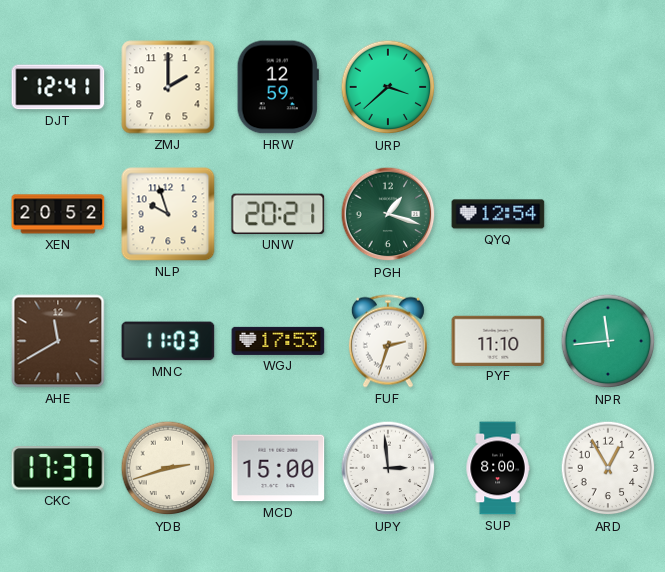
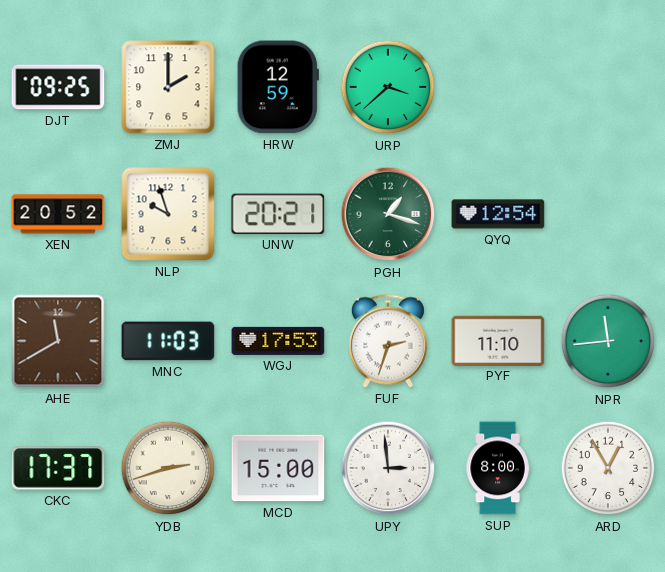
DJT: 12:41 -> 09:25
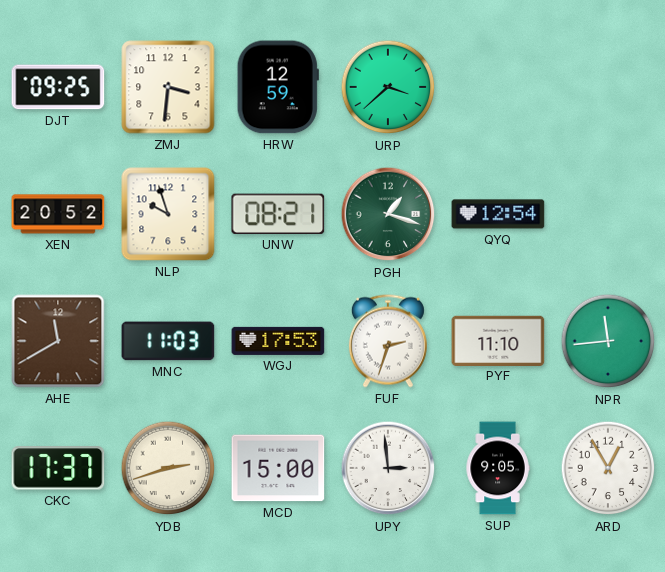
ZMJ: 2:00 -> 3:31
UNW: 20:21 -> 08:21
SUP: 8:00 -> 9:05
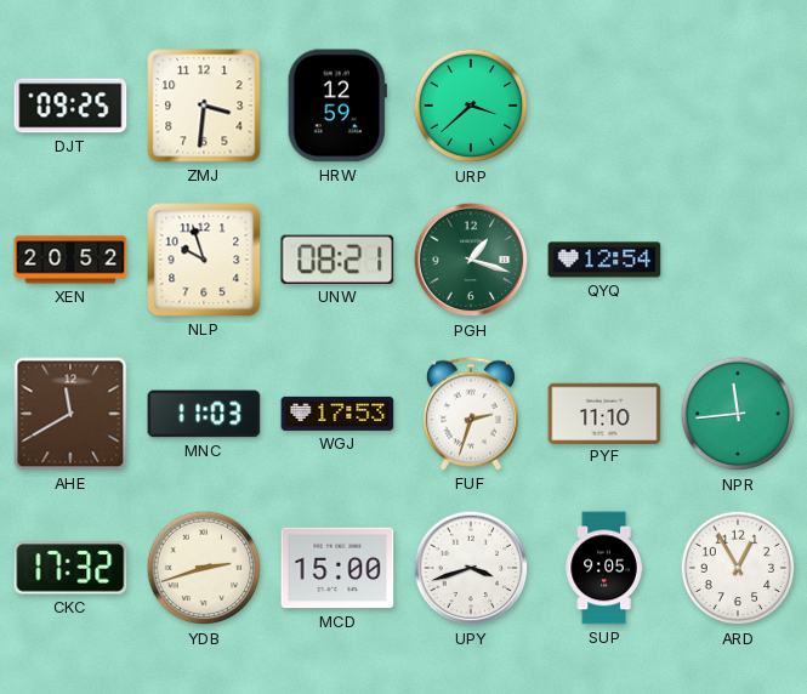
CKC: 17:37 -> 17:32
UPY: 2:59 -> 3:42
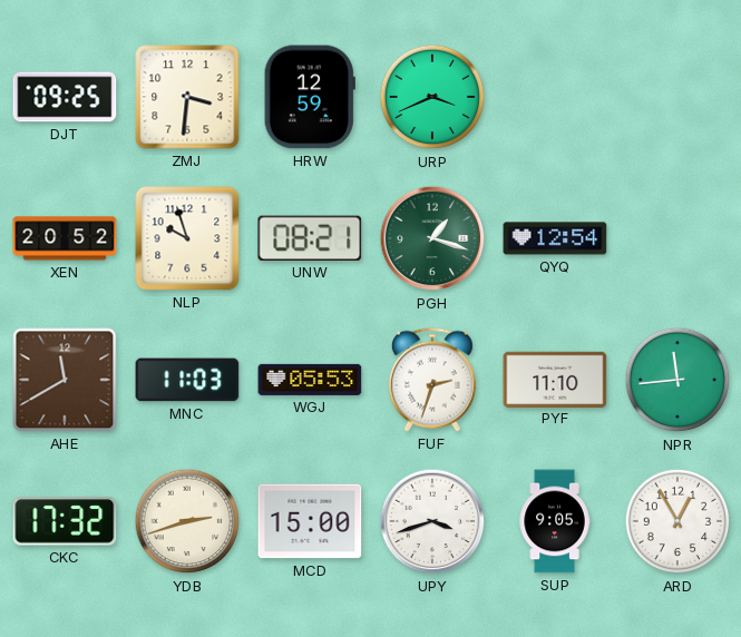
URP: 3:38 -> 3:41
WGJ: 17:53 -> 05:53
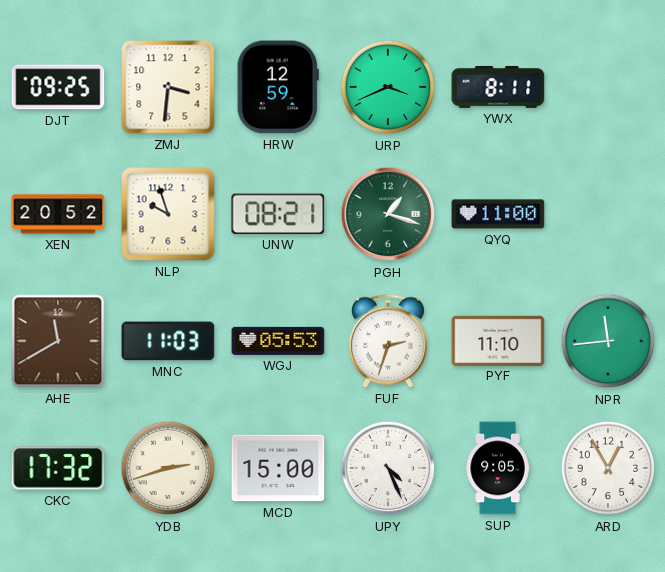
YWX: none -> 8:11
QYQ: 12:54 -> 11:00
UPY: 3:42 -> 4:26
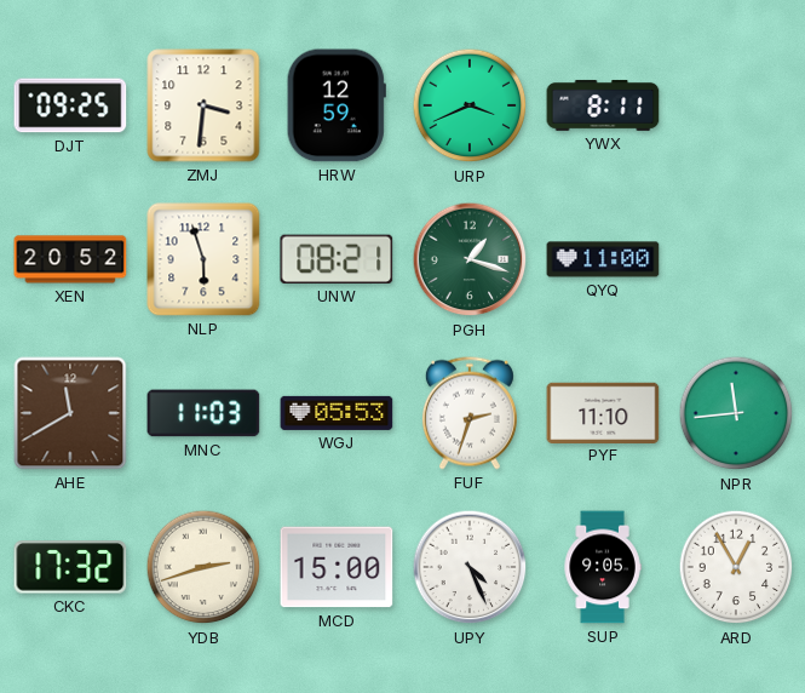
NLP: 9:57 -> 5:57
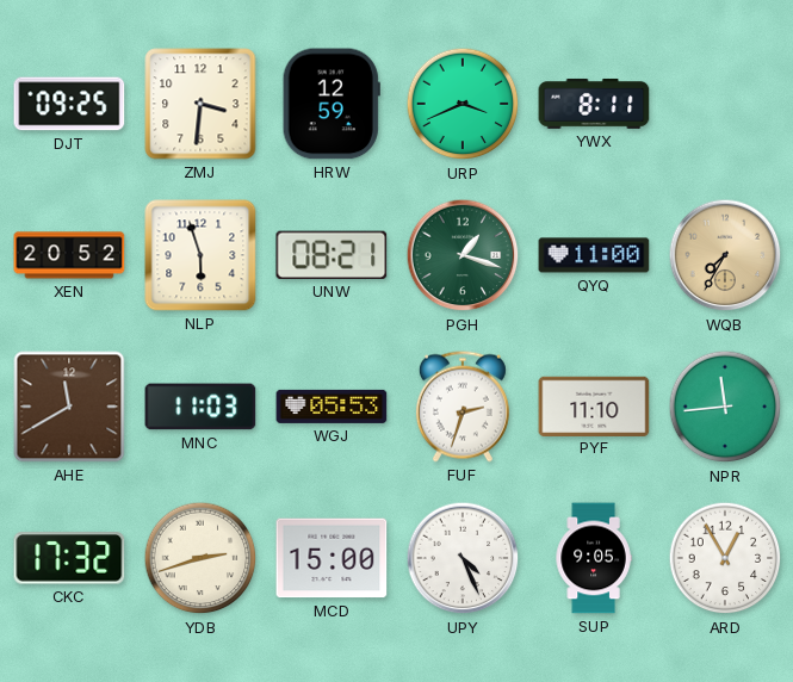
WQB: none -> 7:35
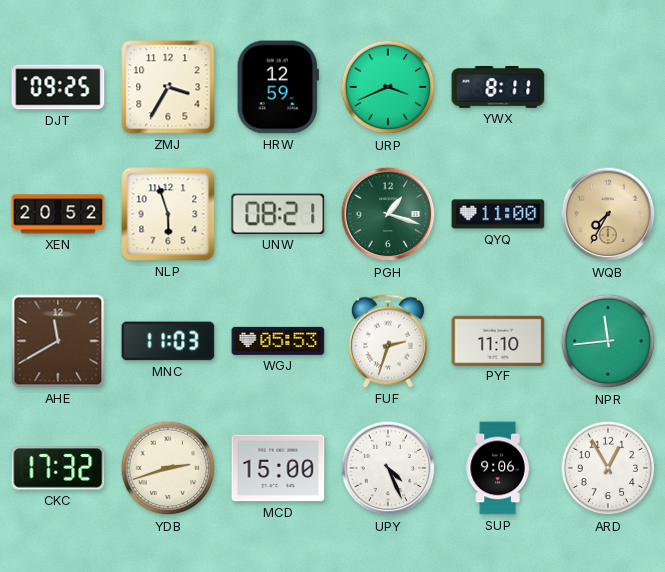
ZMJ: 3:31 -> 3:35
SUP: 9:05 -> 9:06
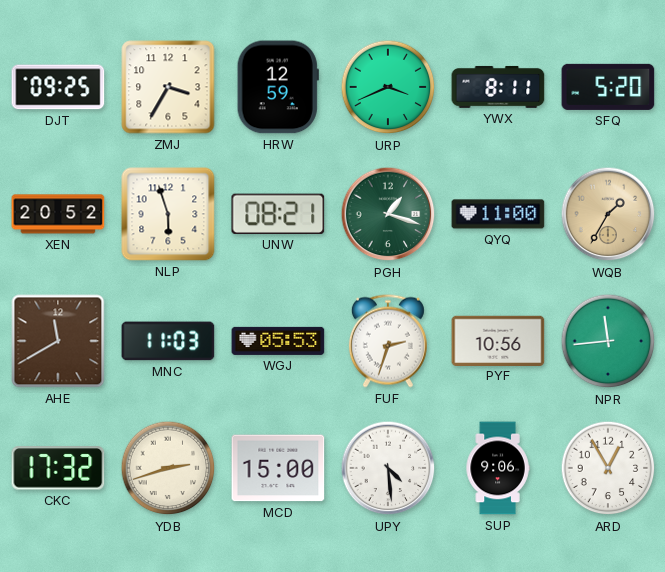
SFQ: none -> 5:20
WQB: 7:35 -> 1:35
PYF: 11:10 -> 10:56
UPY: 4:26 -> 4:29
